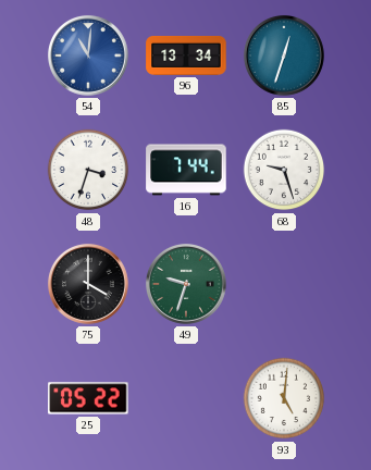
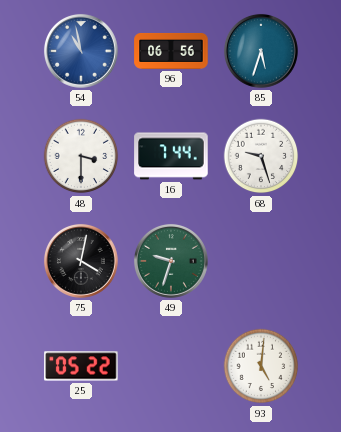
54: 11:01 -> 10:58
96: 13:34 -> 06:56
85: 12:33 -> 5:33
48: 3:33 -> 3:30
75: 4:00 -> 4:02
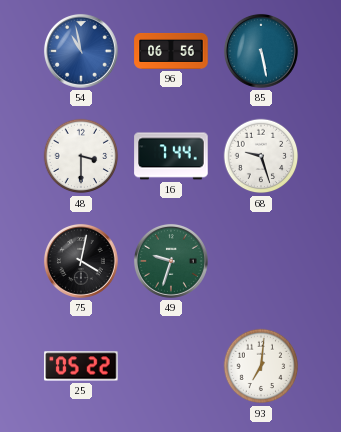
85: 5:33 -> 5:28
93: 5:01 -> 7:01
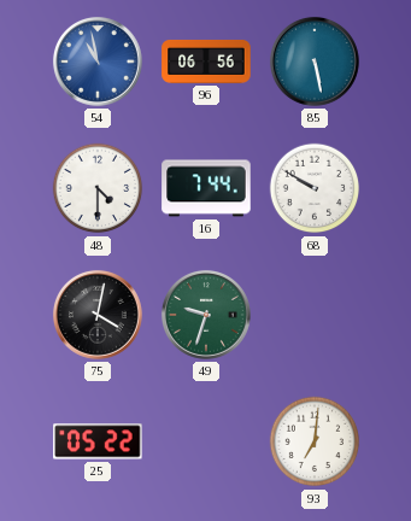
48: 3:30 -> 4:30
68: 9:27 -> 9:50
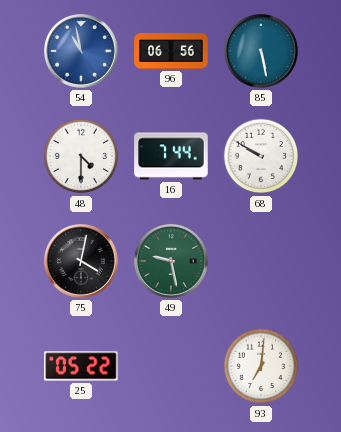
49: 9:33 -> 9:28
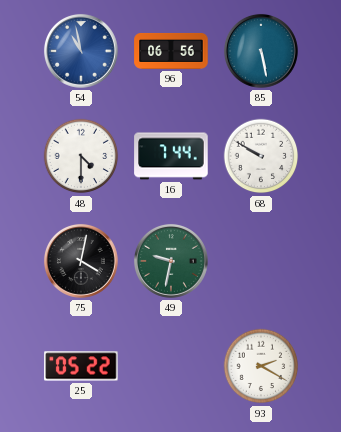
49: 9:28 -> 9:32
93: 7:01 -> 2:20
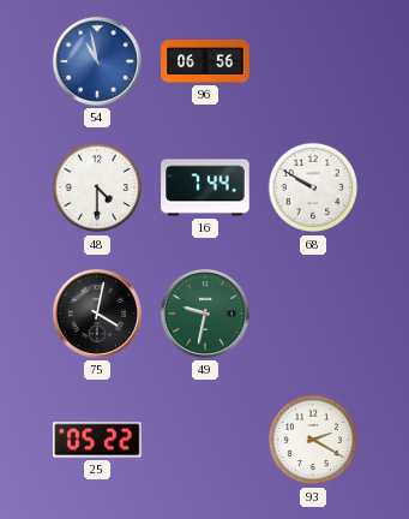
85: 5:28 -> none
